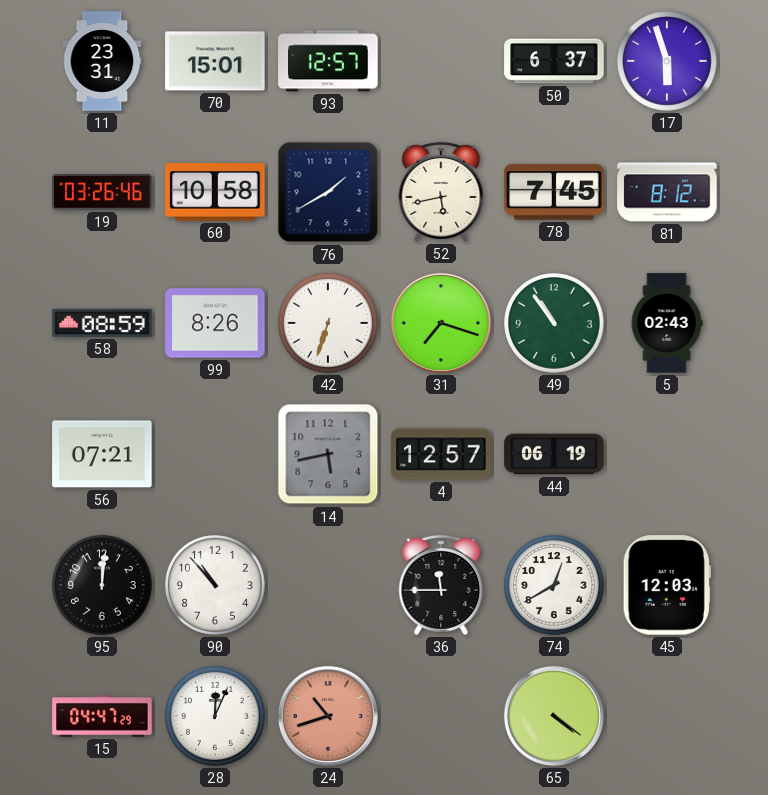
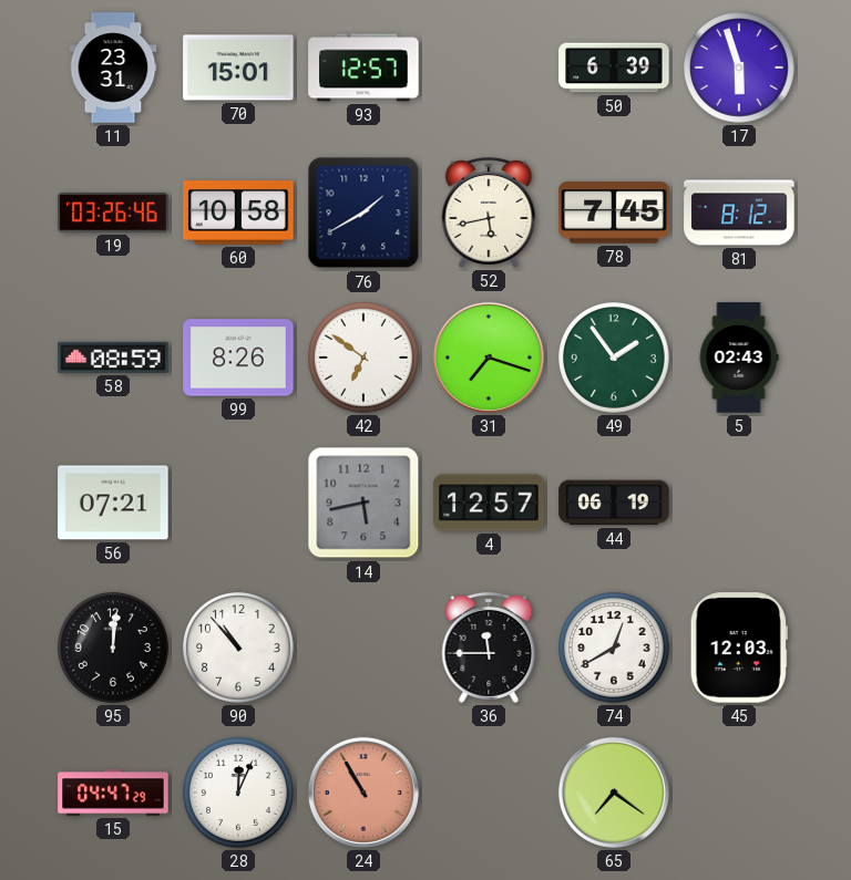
50: 6:37 -> 6:39
42: 6:33 -> 6:51
49: 10:54 -> 1:54
24: 10:42 -> 10:55
65: 4:21 -> 7:21
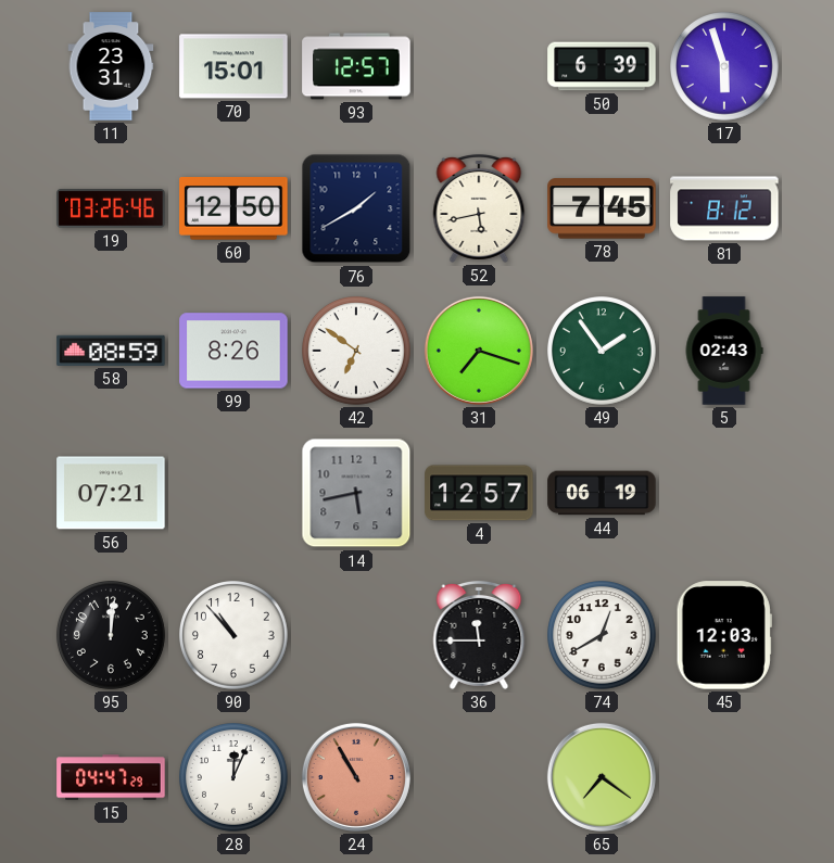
60: 10:58 -> 12:50
